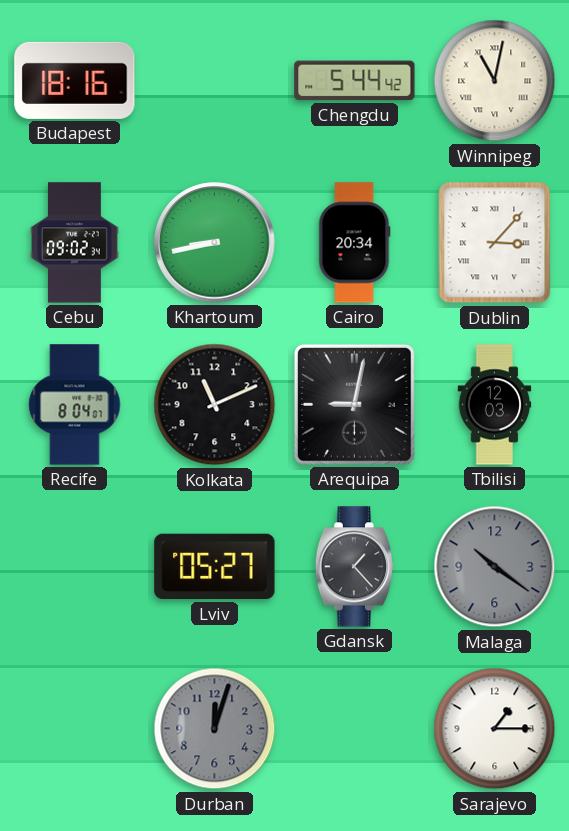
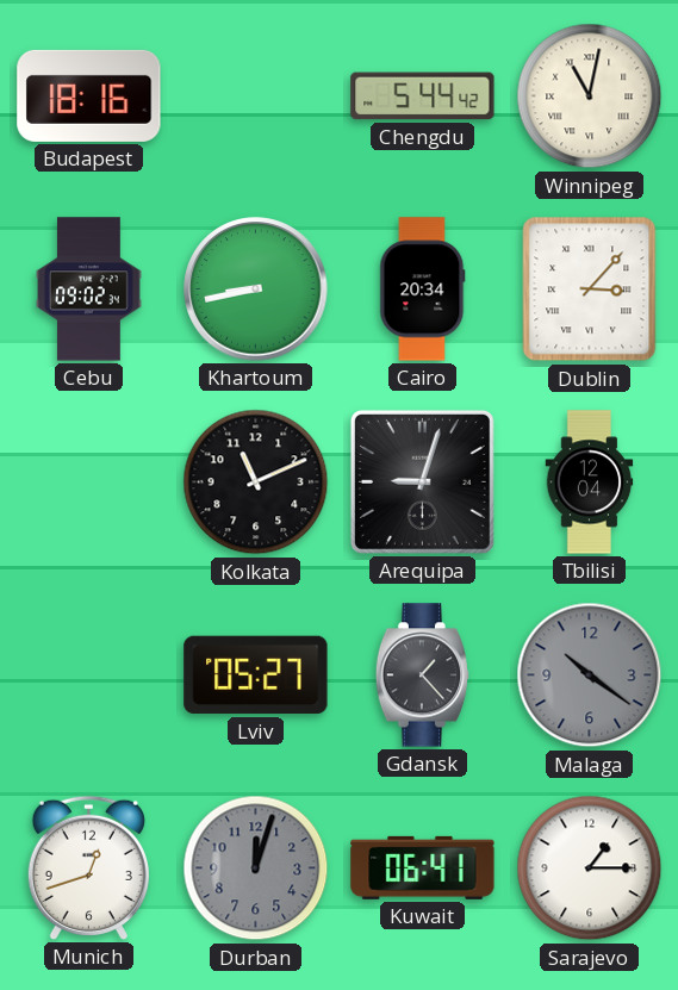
Recife: 8:04 -> none
Arequipa: 9:02 -> 9:03
Tbilisi: 12:03 -> 12:04
Munich: none -> 12:42
Kuwait: none -> 06:41
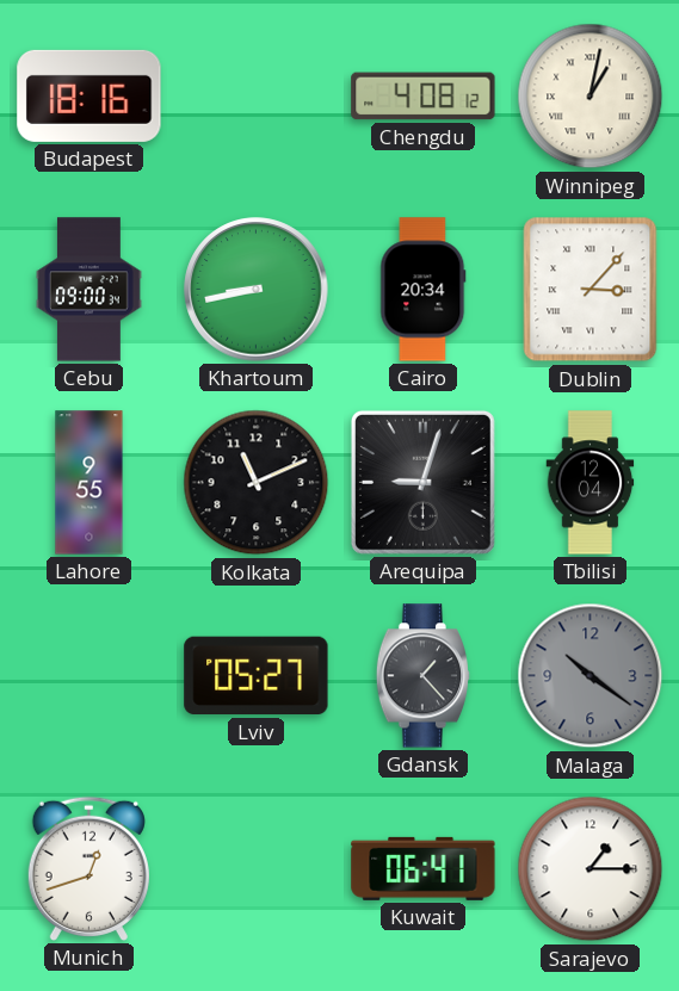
Chengdu: 5:44 -> 4:08
Winnipeg: 11:02 -> 1:02
Cebu: 09:02 -> 09:00
Lahore: none -> 9:55
Durban: 12:03 -> none
